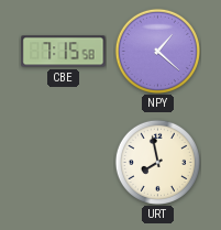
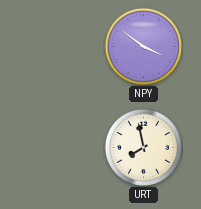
CBE: 7:15 -> none
NPY: 1:22 -> 3:51
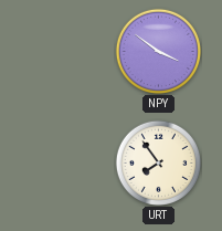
URT: 7:58 -> 7:54
